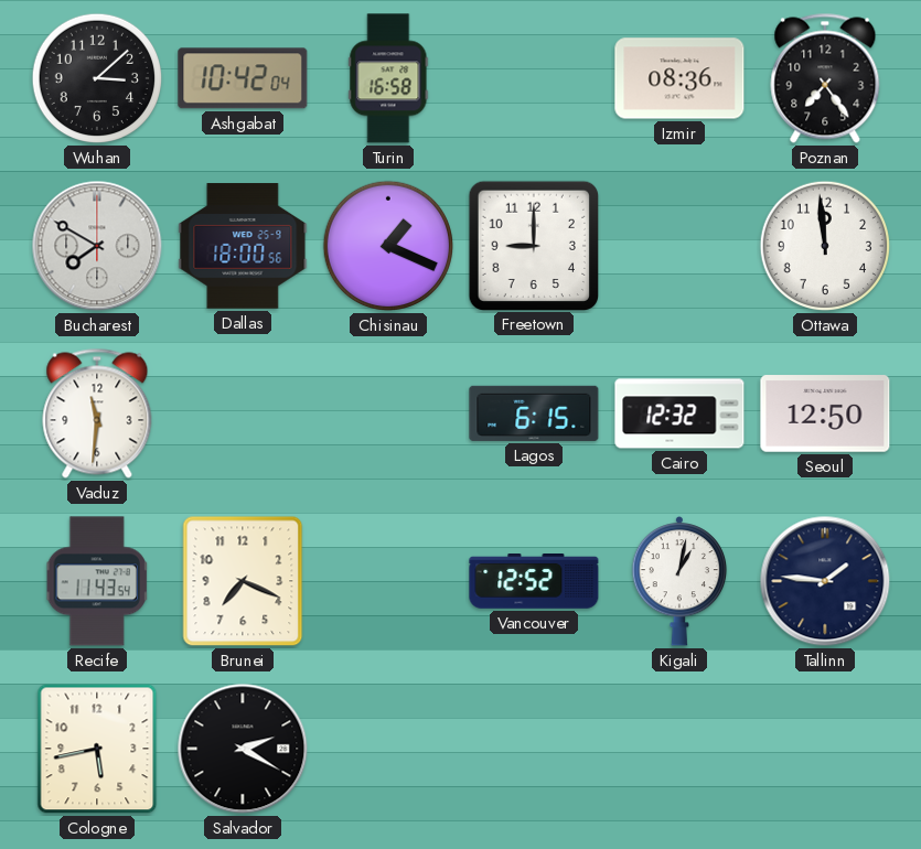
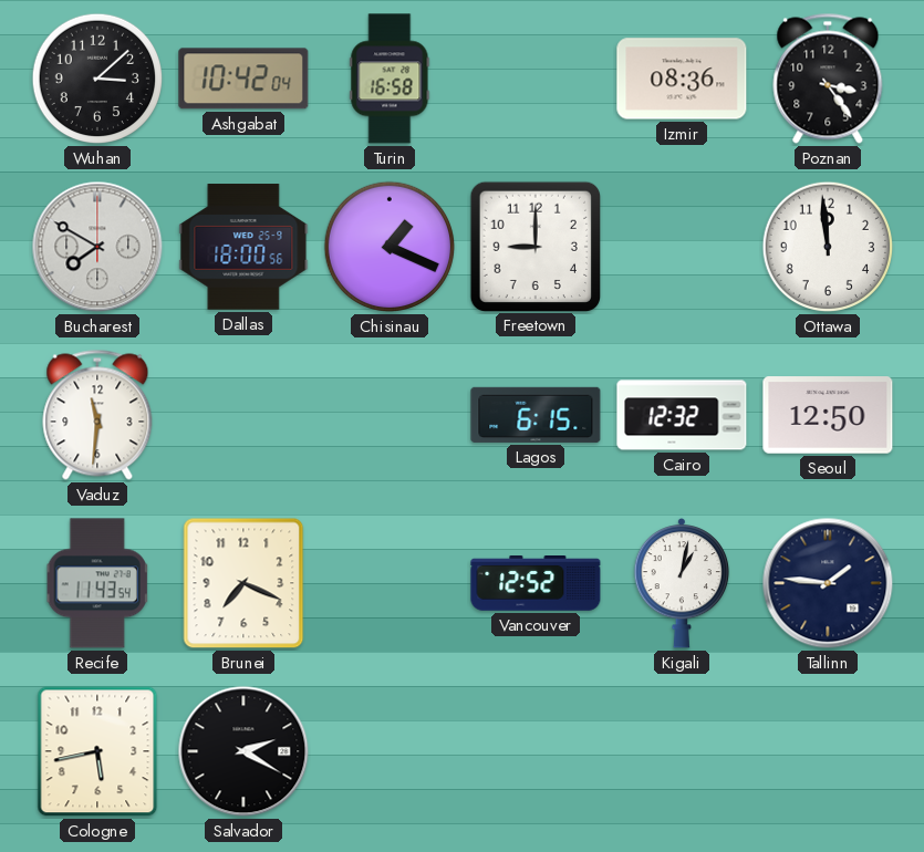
Poznan: 7:24 -> 3:24
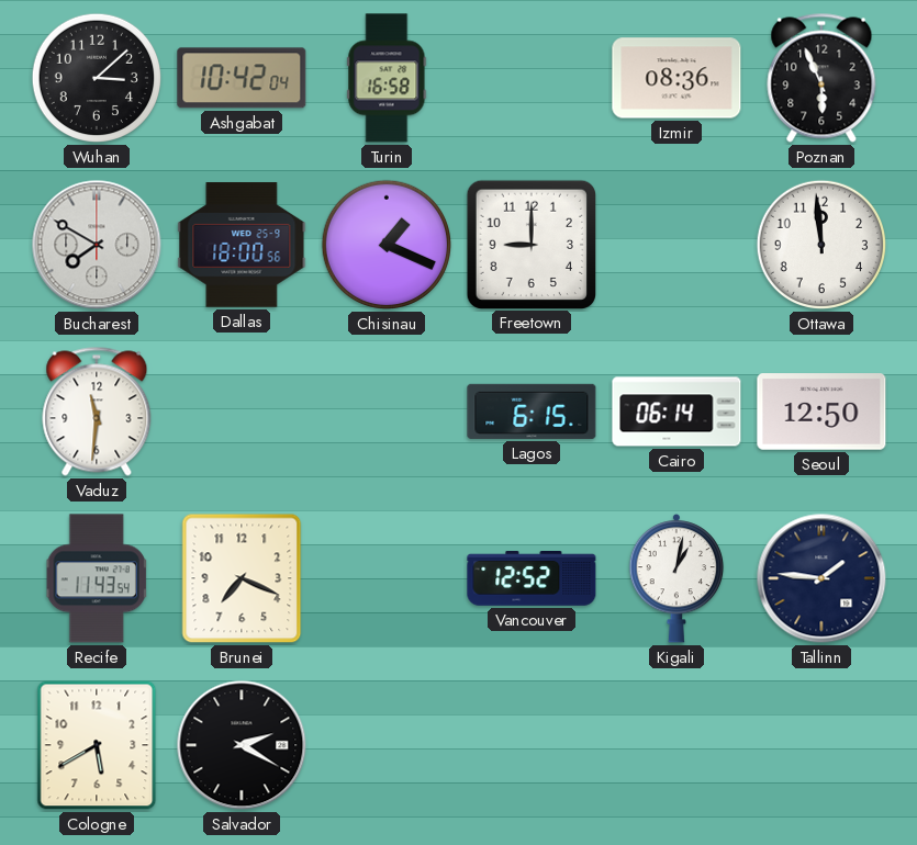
Poznan: 3:24 -> 5:56
Cairo: 12:32 -> 06:14
Cologne: 5:43 -> 5:40
